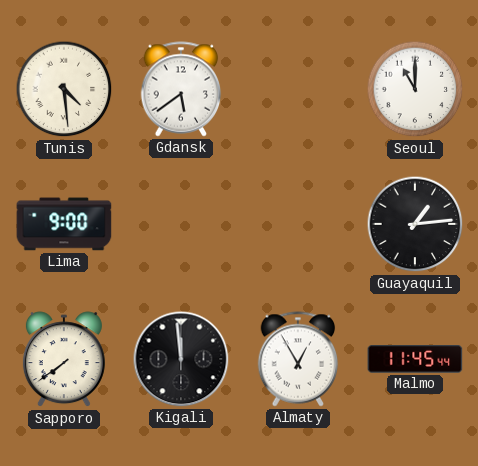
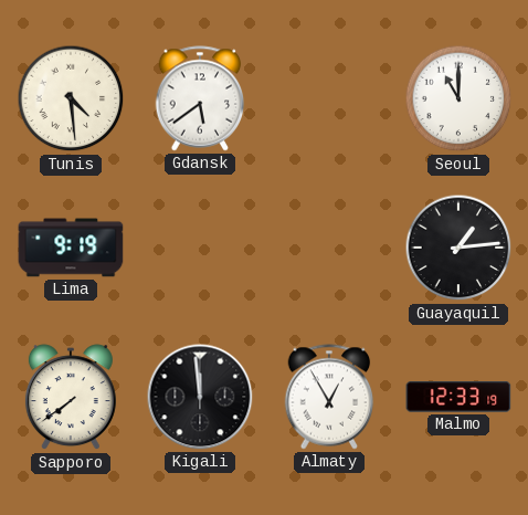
Lima: 9:00 -> 9:19
Malmo: 11:45 -> 12:33
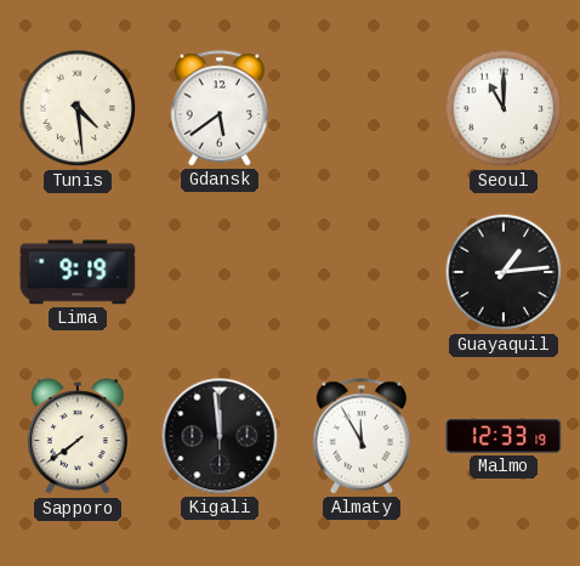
Almaty: 12:55 -> 11:55
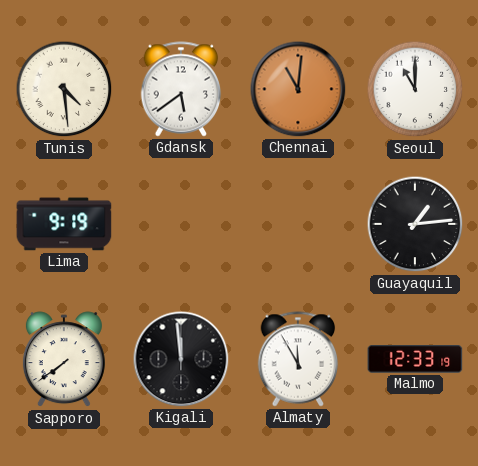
Chennai: none -> 11:01
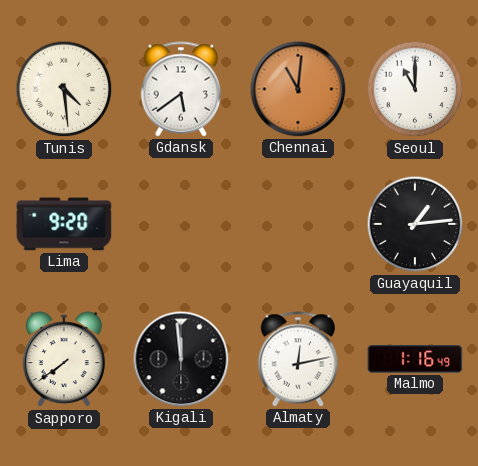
Lima: 9:19 -> 9:20
Almaty: 11:55 -> 12:13
Malmo: 12:33 -> 1:16
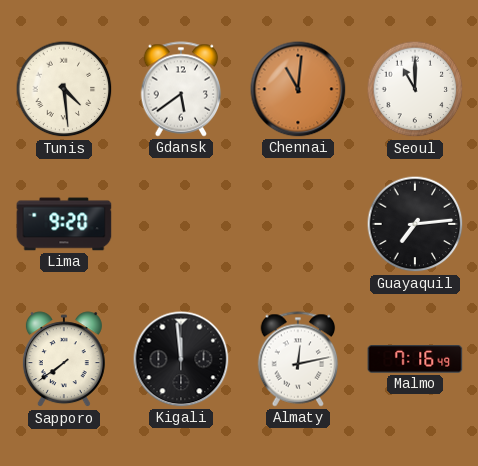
Guayaquil: 1:14 -> 7:14
Malmo: 1:16 -> 7:16
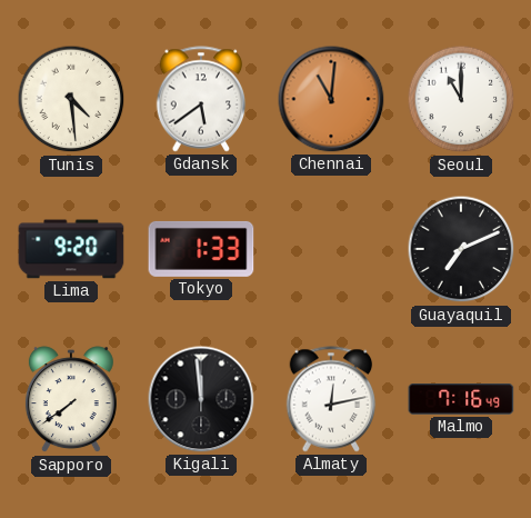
Tokyo: none -> 1:33
Guayaquil: 7:14 -> 7:11
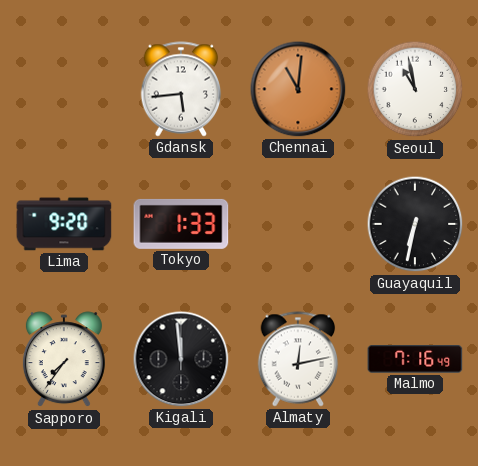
Tunis: 4:29 -> none
Gdansk: 5:39 -> 5:44
Seoul: 11:00 -> 10:58
Guayaquil: 7:11 -> 6:32
Sapporo: 7:39 -> 7:36
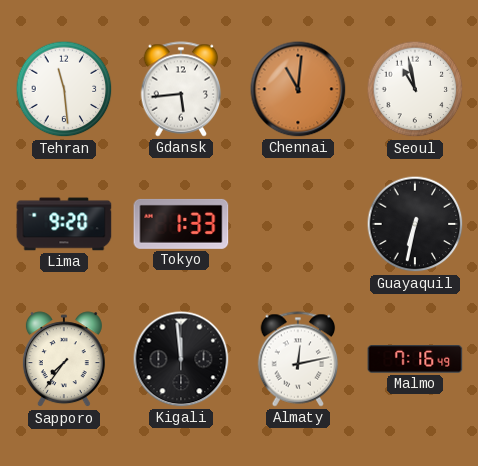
Tehran: none -> 11:29
